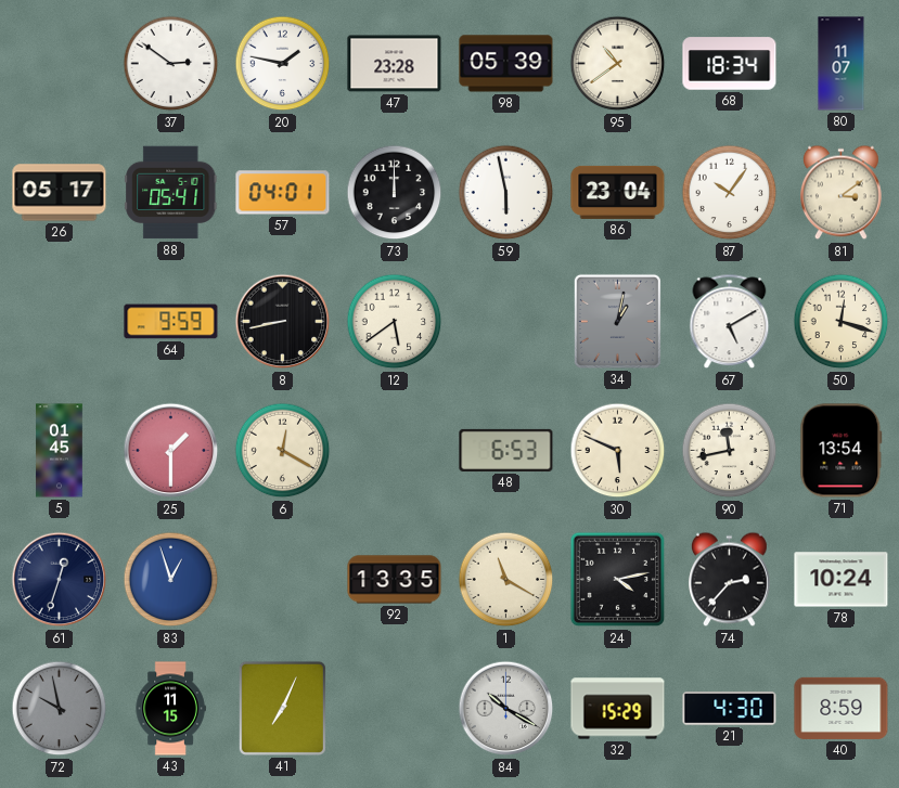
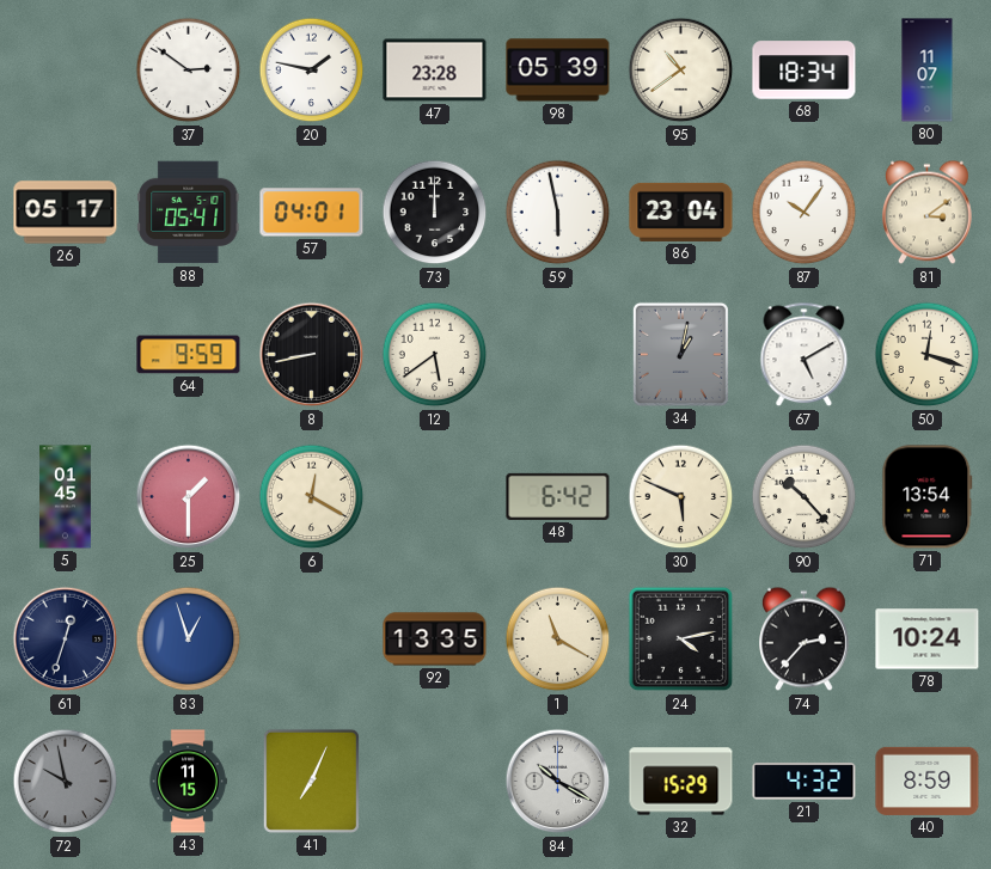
48: 6:53 -> 6:42
90: 11:43 -> 10:23
21: 4:30 -> 4:32
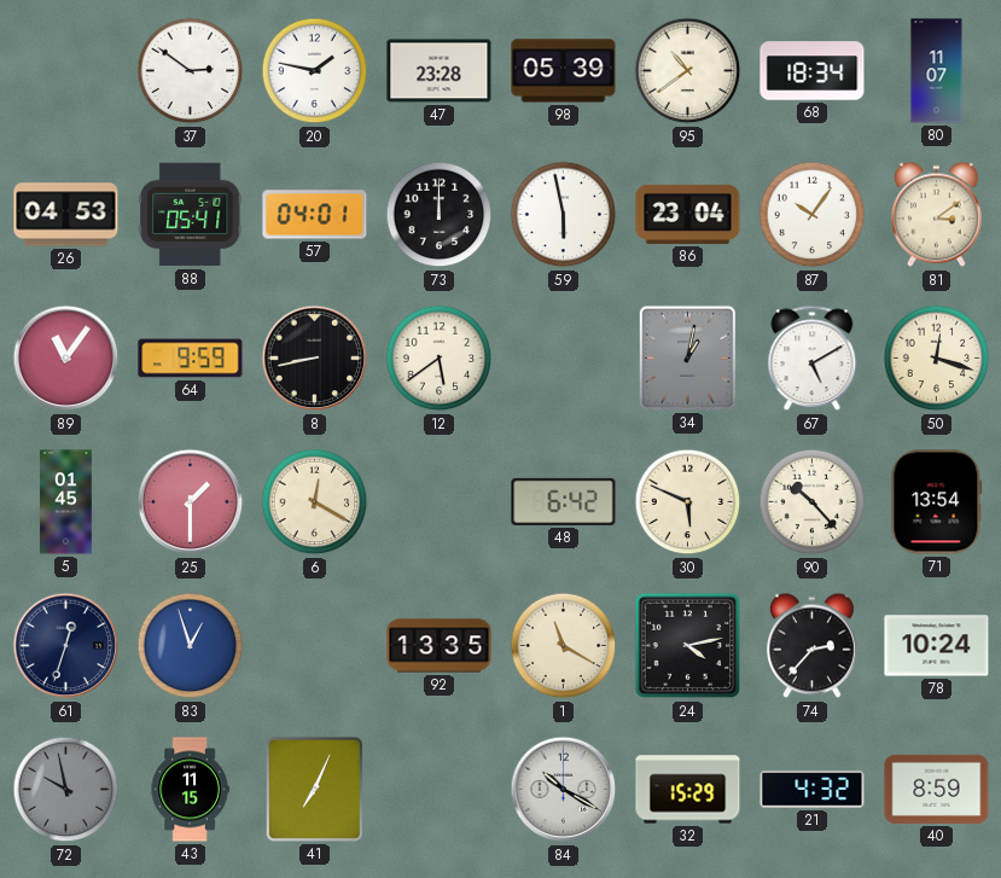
26: 05:17 -> 04:53
89: none -> 11:06
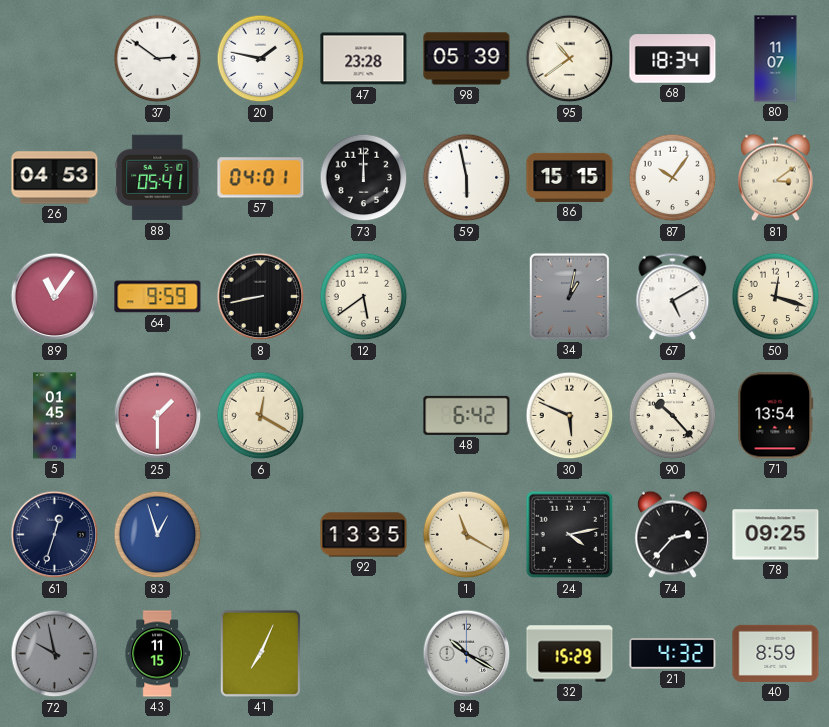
86: 23:04 -> 15:15
78: 10:24 -> 09:25
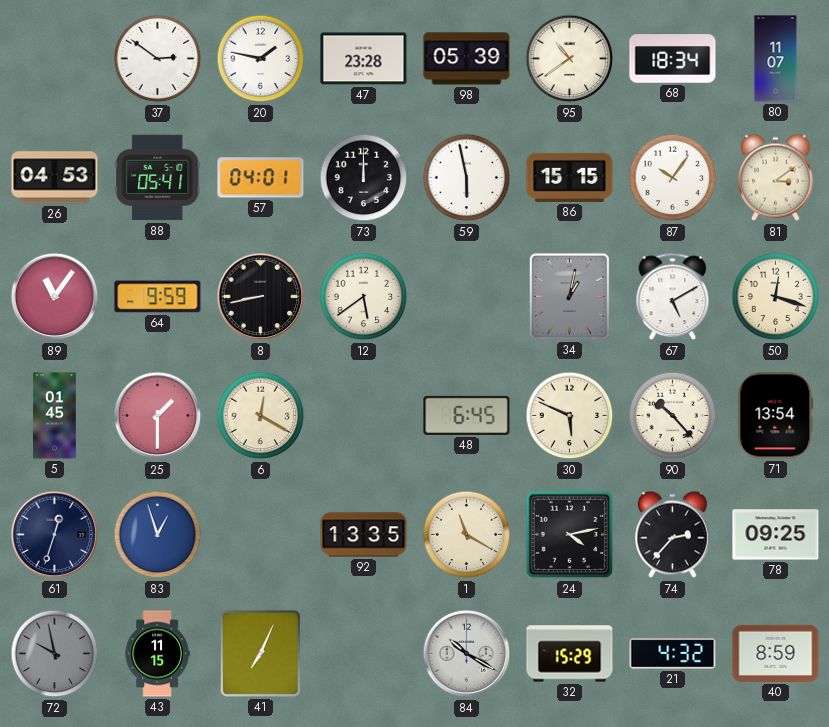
48: 6:42 -> 6:45
